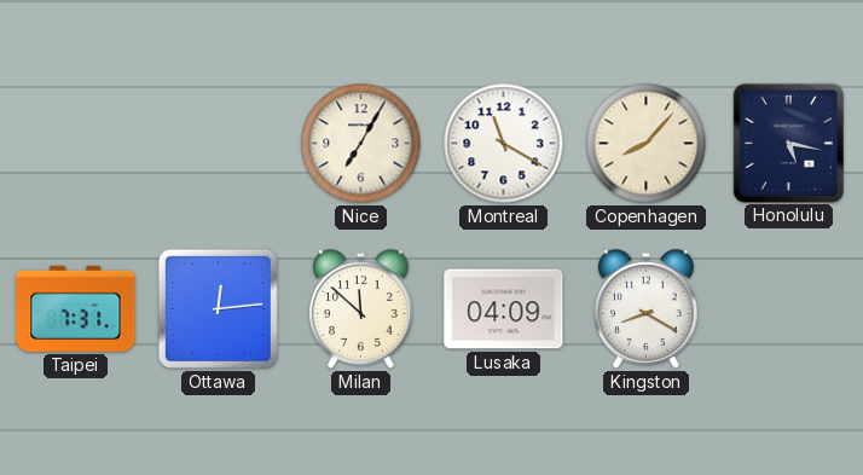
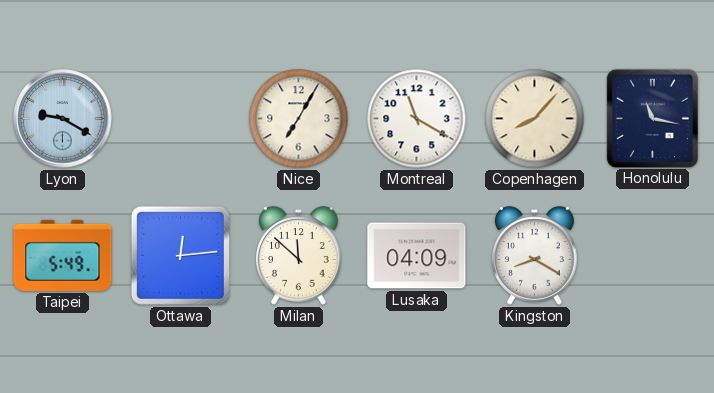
Lyon: none -> 9:20
Honolulu: 5:17 -> 11:17
Taipei: 7:31 -> 5:49
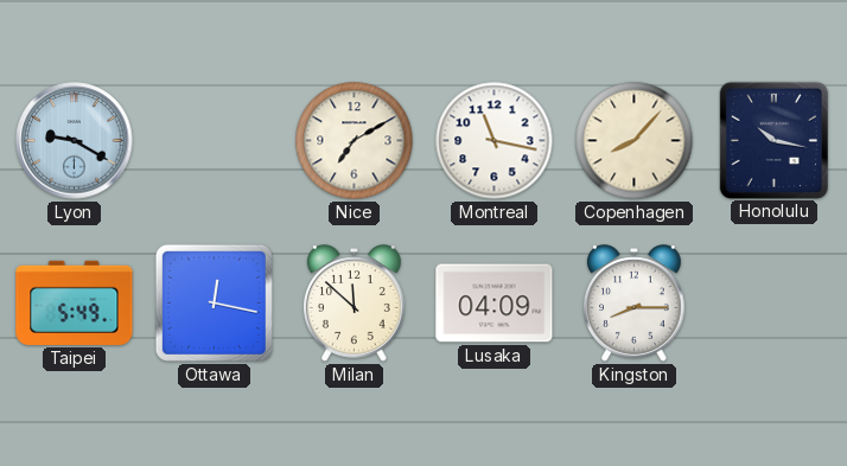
Nice: 7:05 -> 7:10
Montreal: 11:20 -> 11:17
Honolulu: 11:17 -> 10:17
Ottawa: 12:14 -> 12:17
Kingston: 8:20 -> 8:15
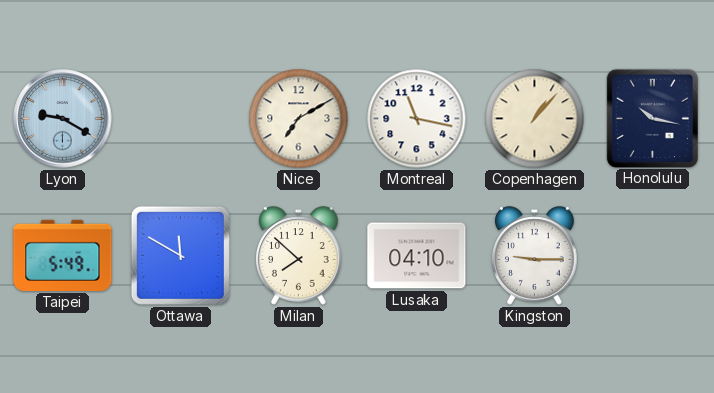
Copenhagen: 8:07 -> 1:07
Ottawa: 12:17 -> 11:50
Milan: 11:52 -> 7:52
Lusaka: 04:09 -> 04:10
Kingston: 8:15 -> 9:15
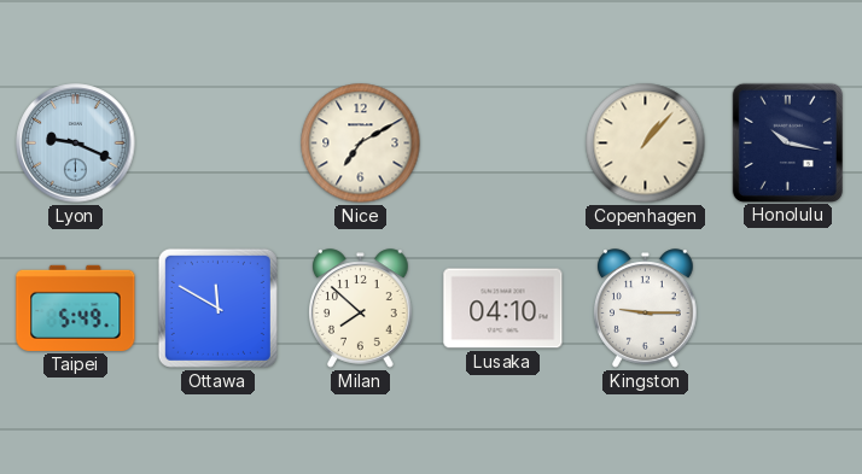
Lyon: 9:20 -> 9:19
Montreal: 11:17 -> none
